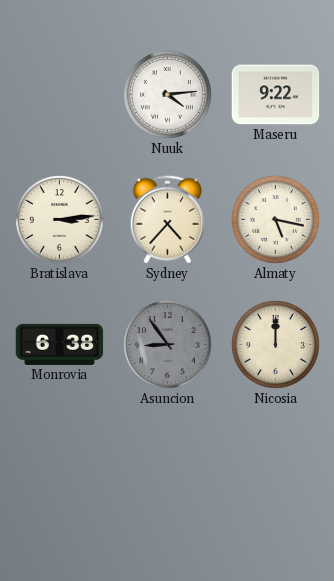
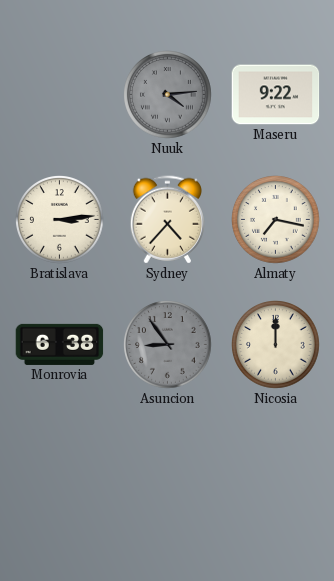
Nuuk dial: white -> grey
Almaty: 5:17 -> 7:17
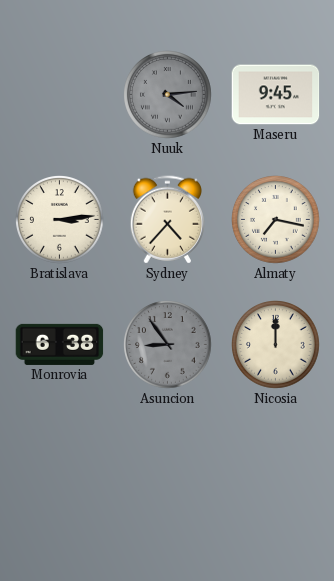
Maseru: 9:22 -> 9:45
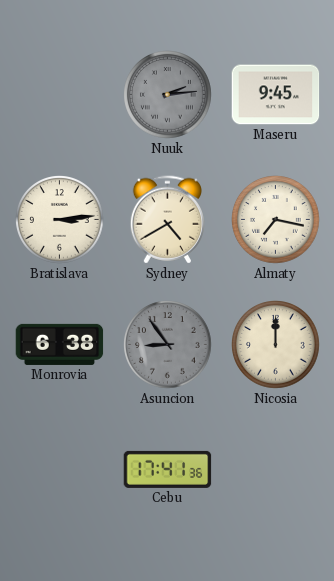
Nuuk: 4:14 -> 2:14
Sydney: 4:37 -> 4:40
Cebu: none -> 17:41
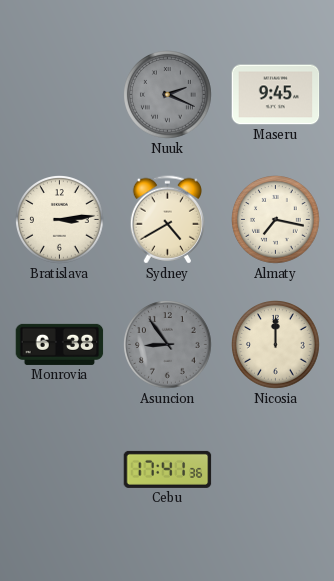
Nuuk: 2:14 -> 2:19
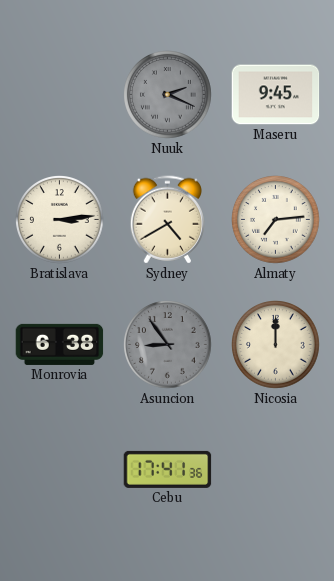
Almaty: 7:17 -> 7:14
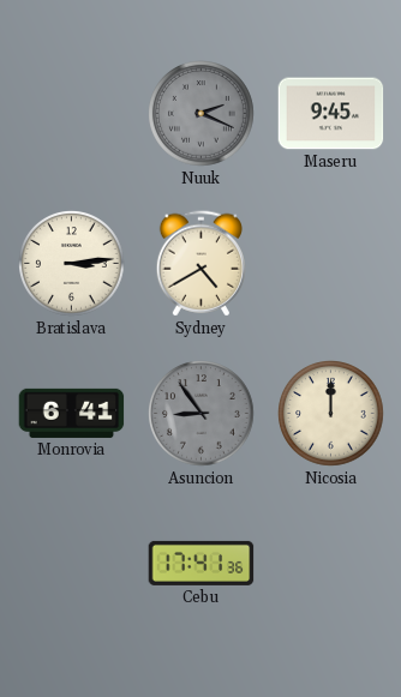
Almaty: 7:14 -> none
Monrovia: 6:38 -> 6:41
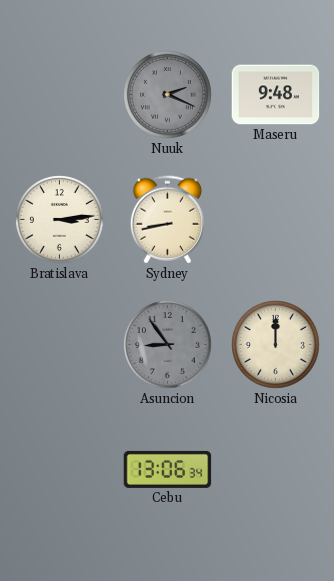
Maseru: 9:45 -> 9:48
Sydney: 4:40 -> 8:43
Monrovia: 6:41 -> none
Cebu: 17:41 -> 13:06
